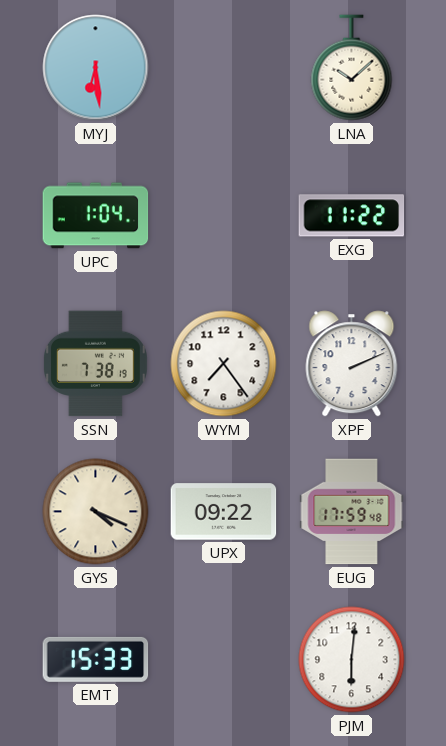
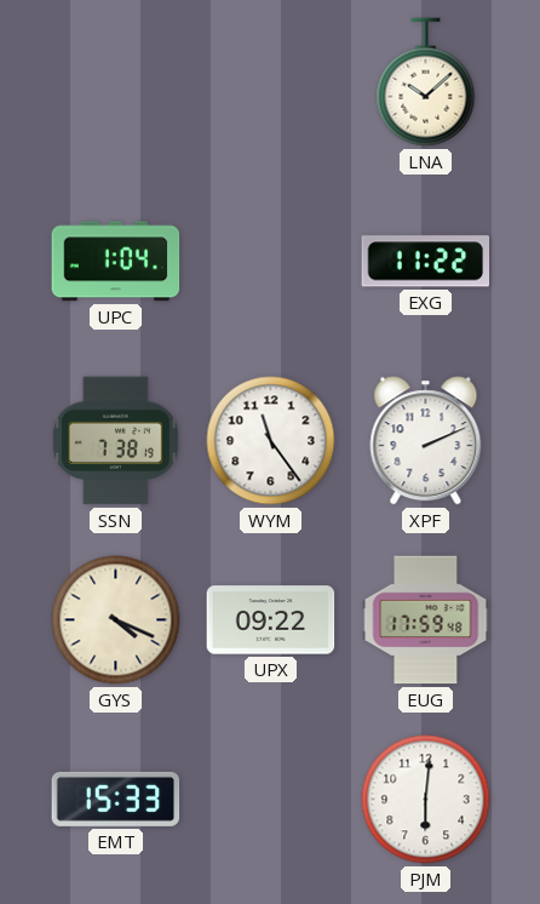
MYJ: 6:29 -> none
WYM: 7:24 -> 11:24
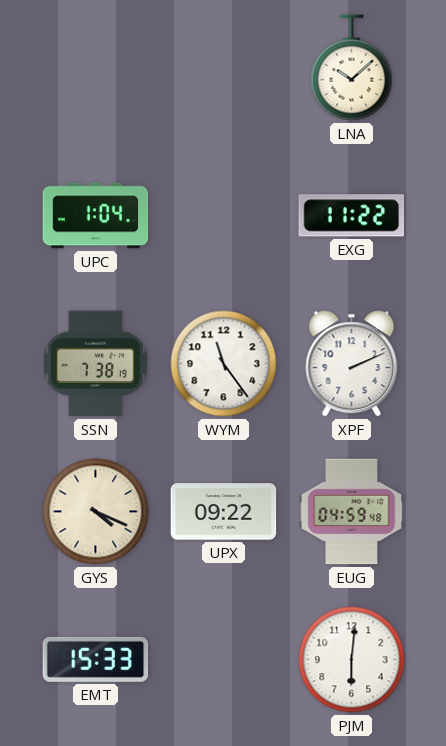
EUG: 17:59 -> 04:59
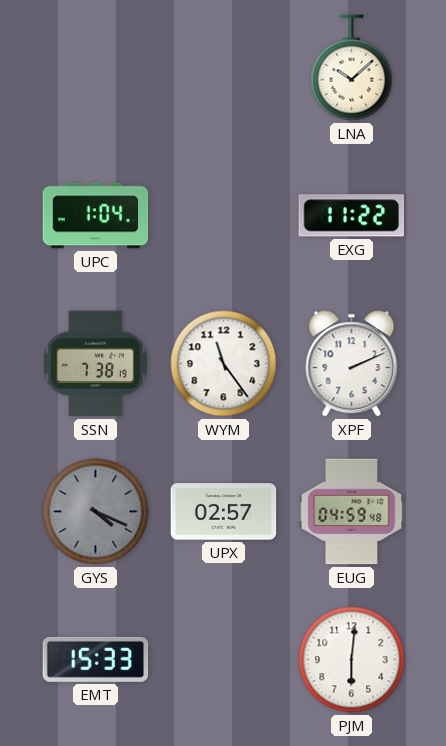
GYS dial: cream -> grey
UPX: 09:22 -> 02:57
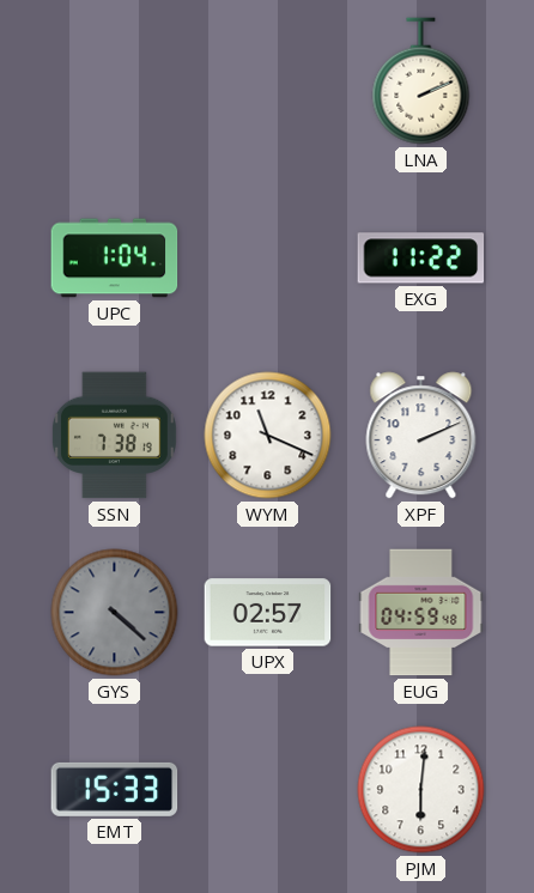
LNA: 10:08 -> 2:11
WYM: 11:24 -> 11:19
GYS: 4:19 -> 4:22
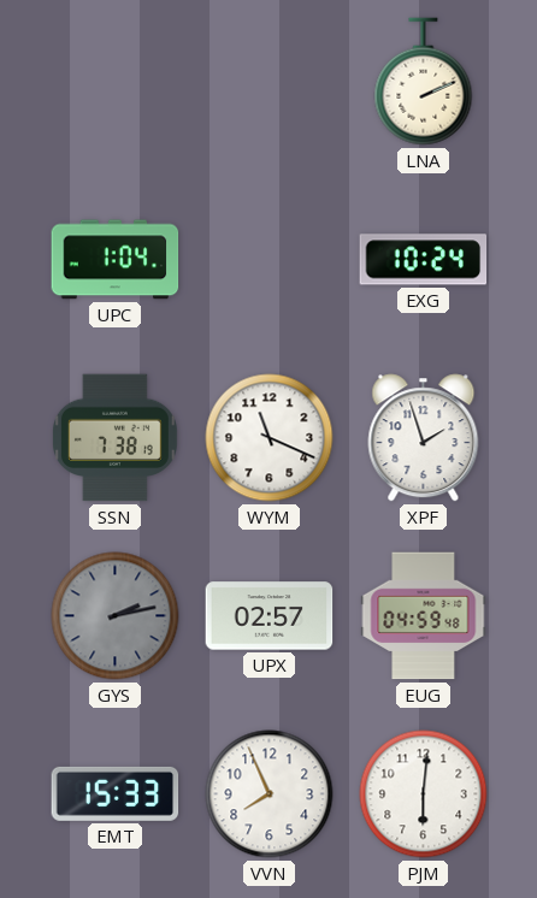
EXG: 11:22 -> 10:24
XPF: 2:11 -> 1:57
GYS: 4:22 -> 2:13
VVN: none -> 7:56
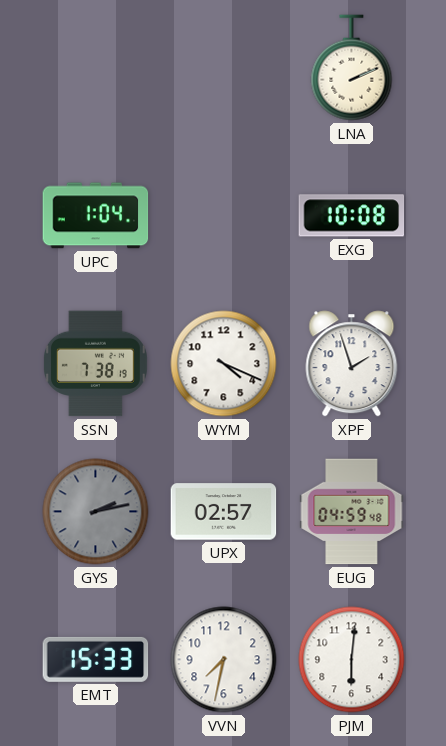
EXG: 10:24 -> 10:08
WYM: 11:19 -> 4:19
VVN: 7:56 -> 7:32
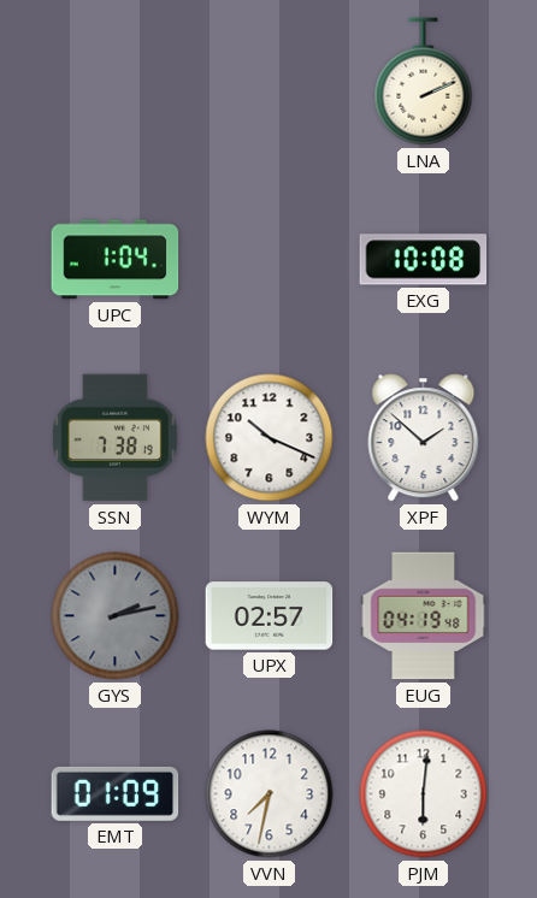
WYM: 4:19 -> 10:19
XPF: 1:57 -> 1:52
EUG: 04:59 -> 04:19
EMT: 15:33 -> 01:09
